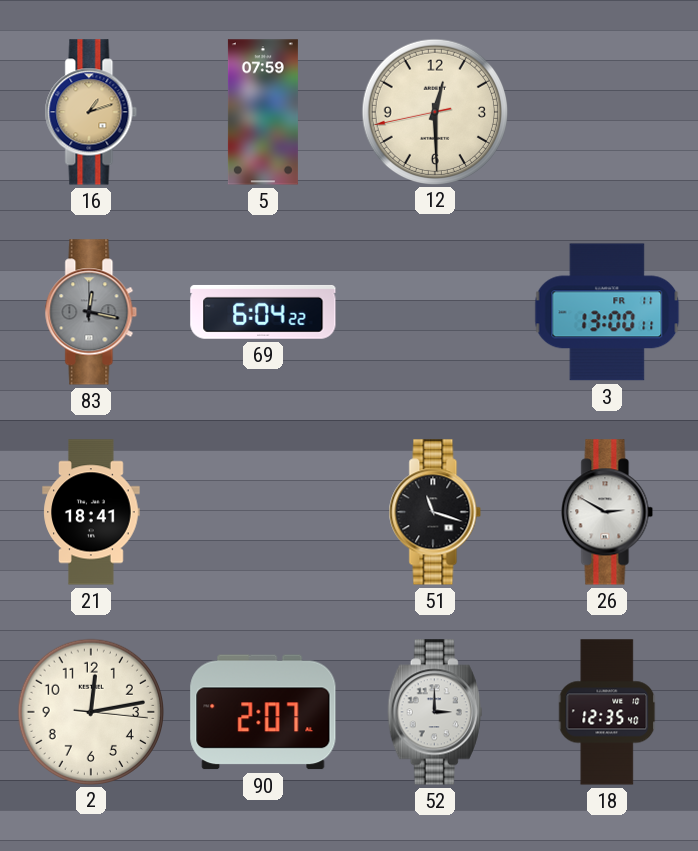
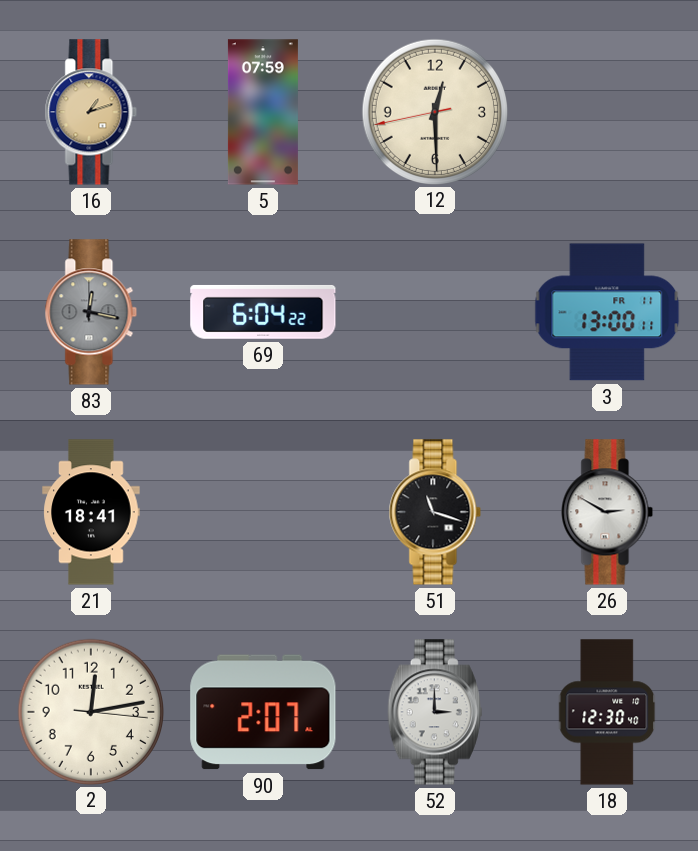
18: 12:35 -> 12:30
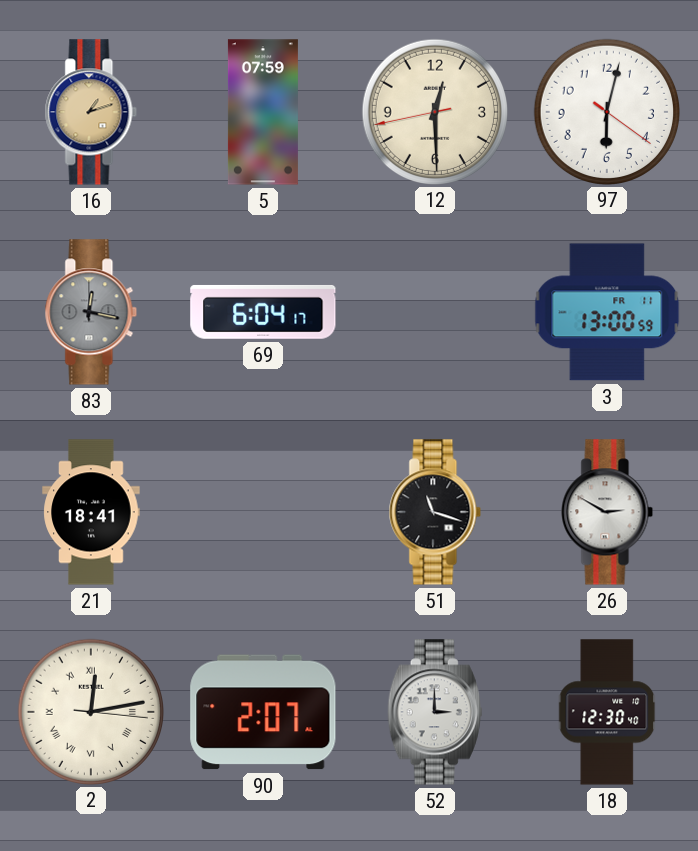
97: none -> 6:02
69: 6:04:22 -> 6:04:17
3: 13:00:11 -> 13:00:59
2 numerals: Arabic -> Roman
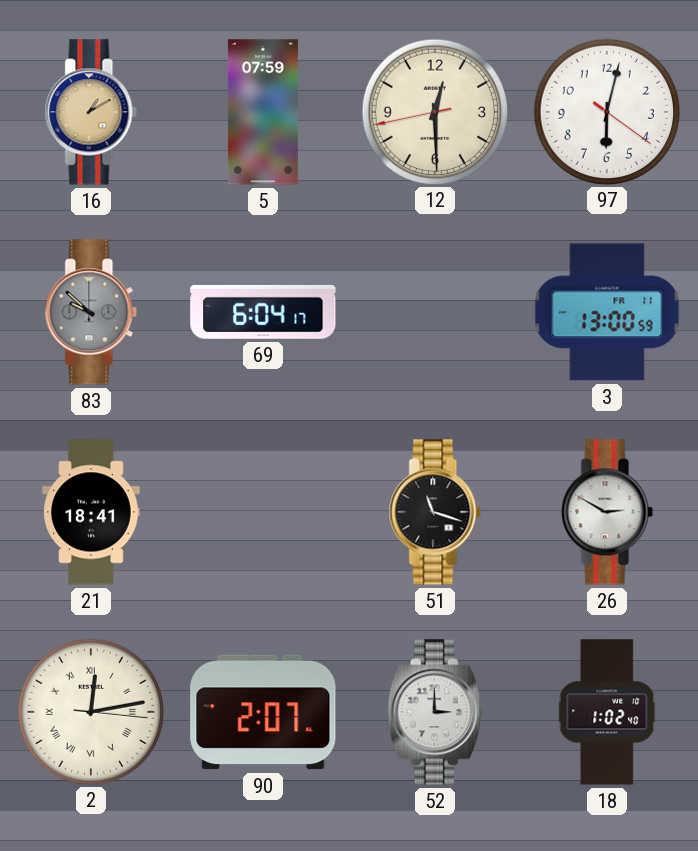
16: 1:12 -> 1:10
83: 12:17 -> 9:52
18: 12:30 -> 1:02
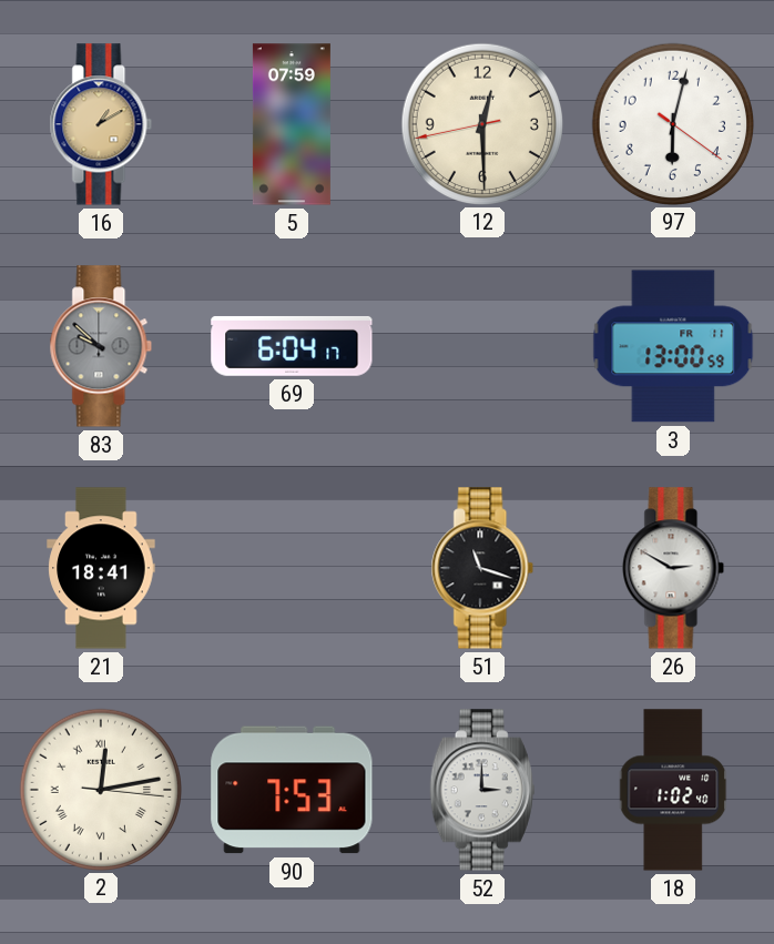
90: 2:07 -> 7:53
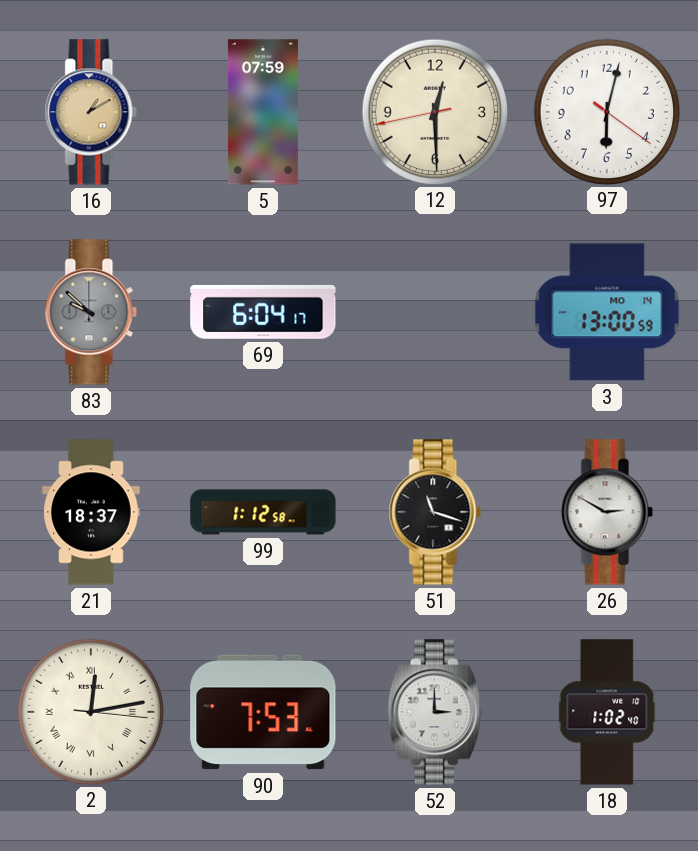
3 date: FR 11 -> MO 14
21: 18:41 -> 18:37
99: none -> 1:12
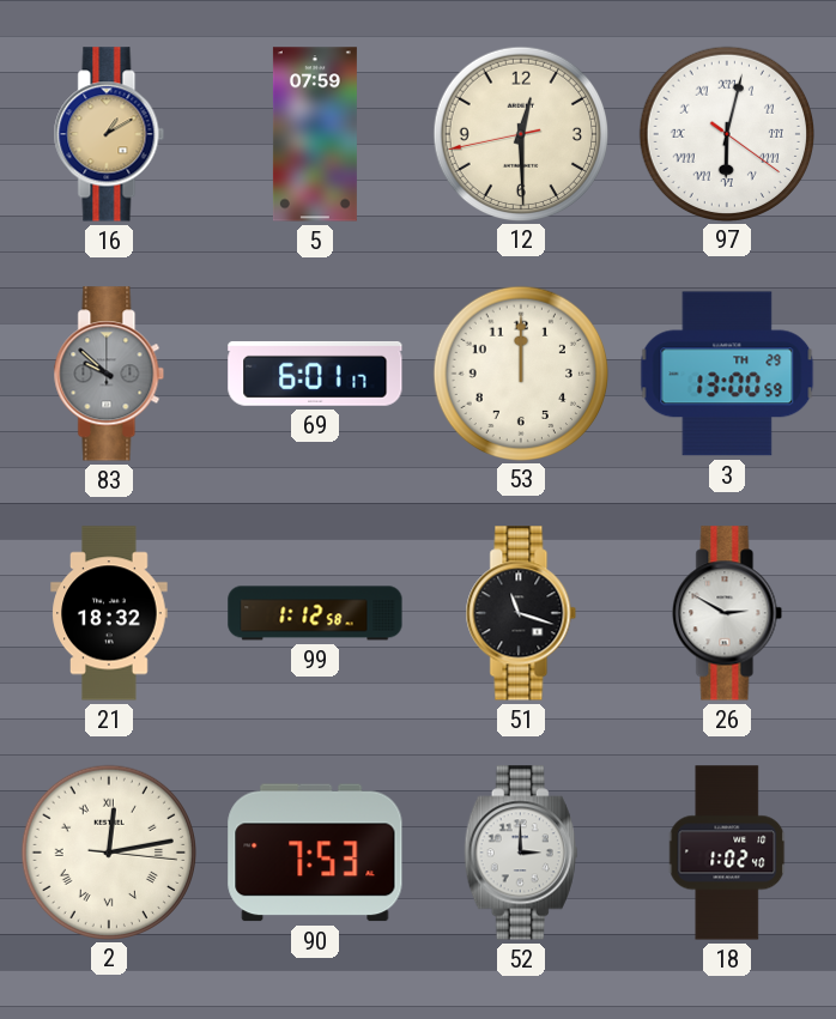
97 numerals: Arabic -> Roman
69: 6:04 -> 6:01
53: none -> 12:00
3 date: MO 14 -> TH 29
21: 18:37 -> 18:32
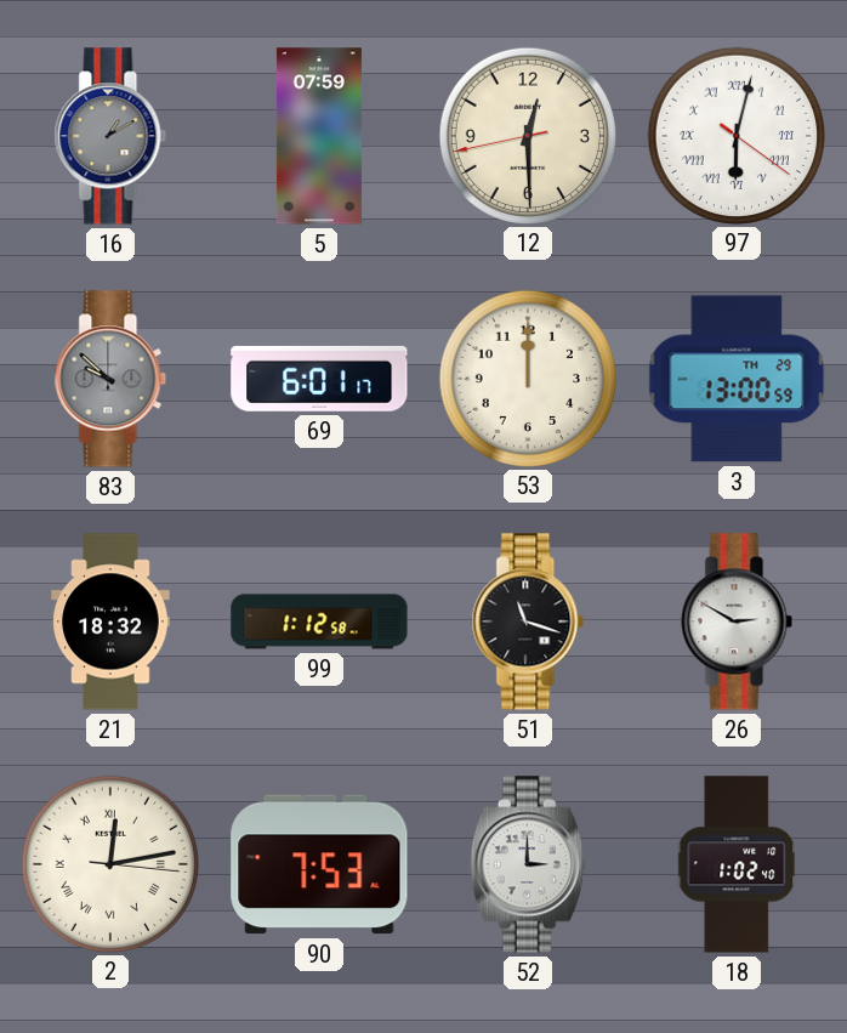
16 dial: champagne -> grey
